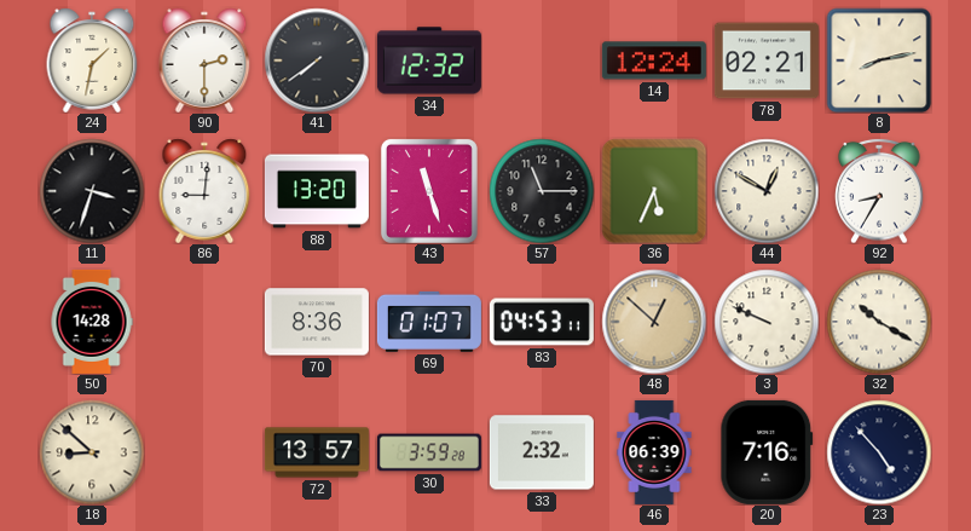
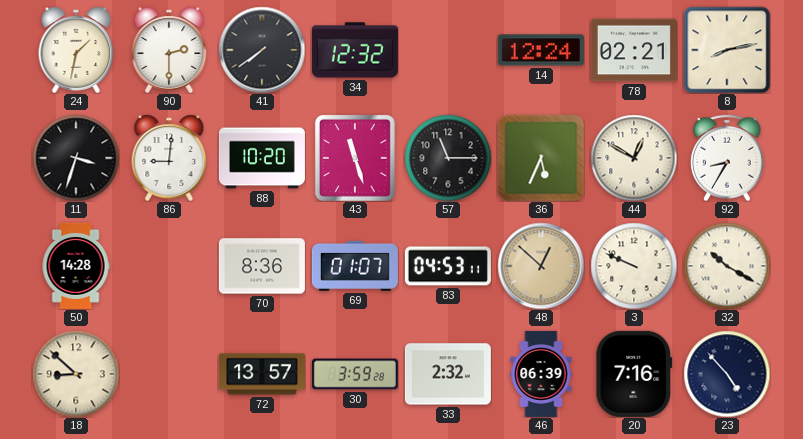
88: 13:20 -> 10:20
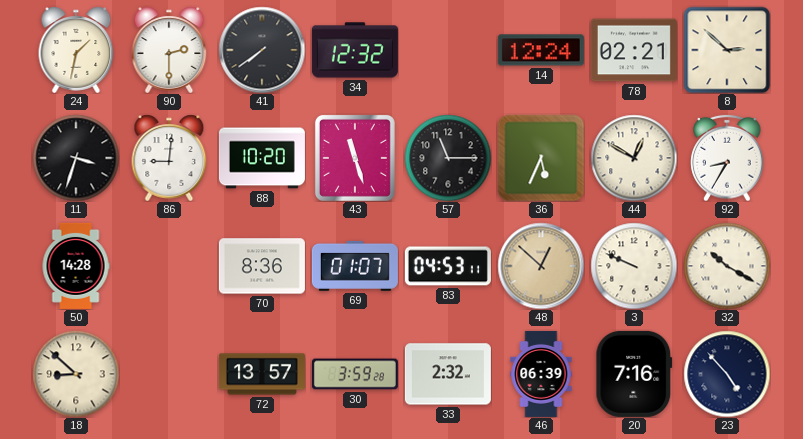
8: 8:13 -> 2:52
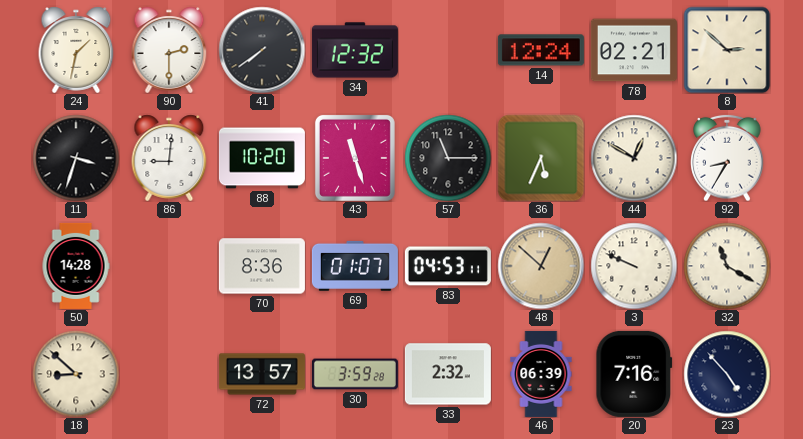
32: 10:20 -> 11:20
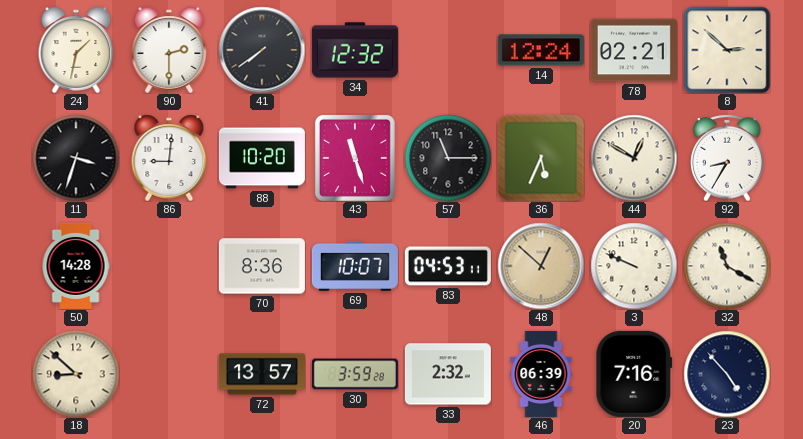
69: 01:07 -> 10:07
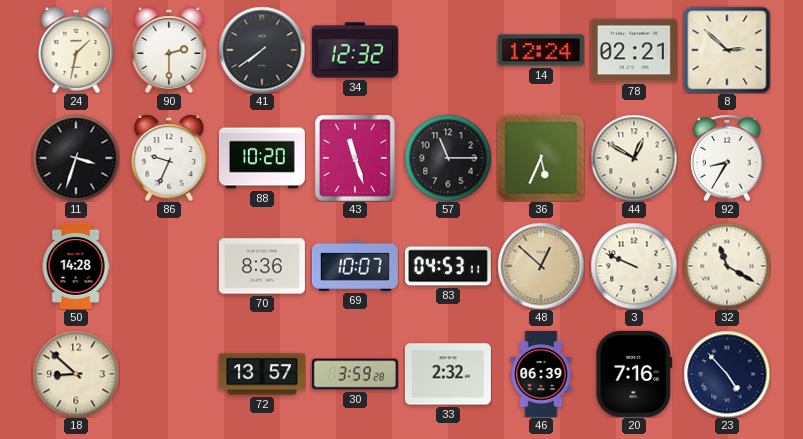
86: 9:01 -> 9:34
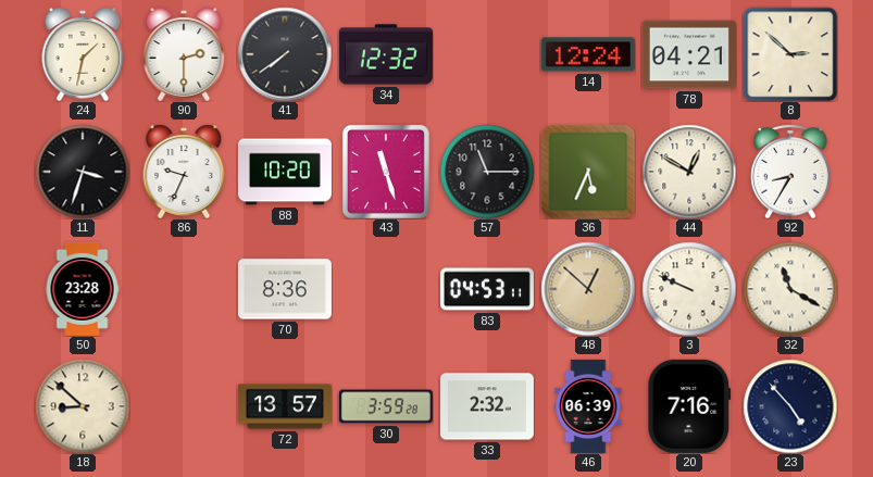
78: 02:21 -> 04:21
50: 14:28 -> 23:28
69: 10:07 -> none
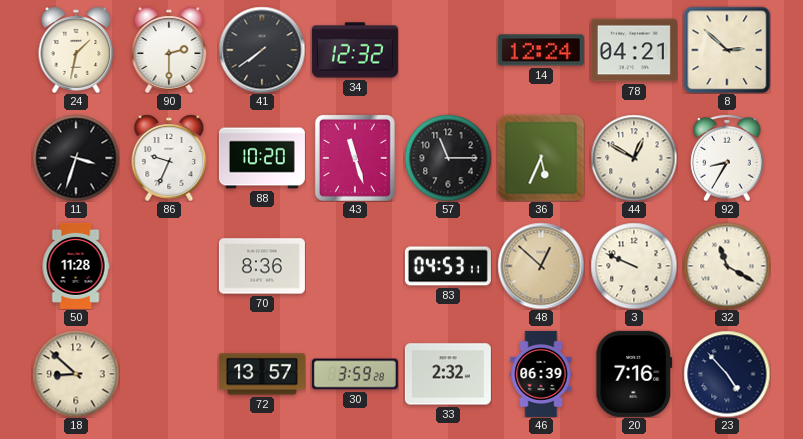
50: 23:28 -> 11:28
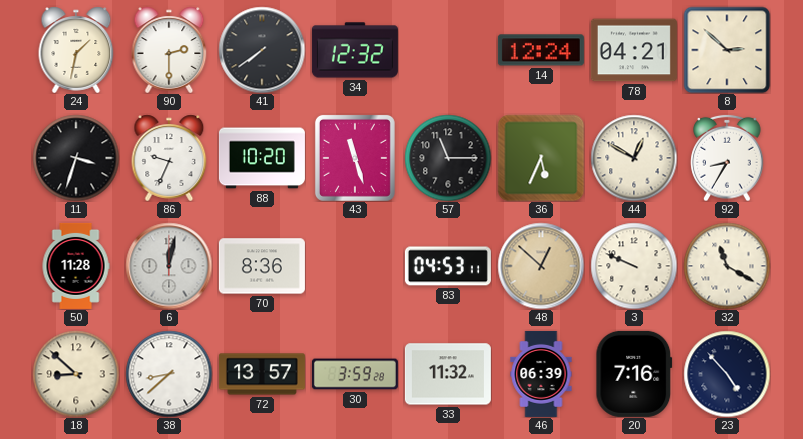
6: none -> 12:02
38: none -> 8:38
33: 2:32 -> 11:32
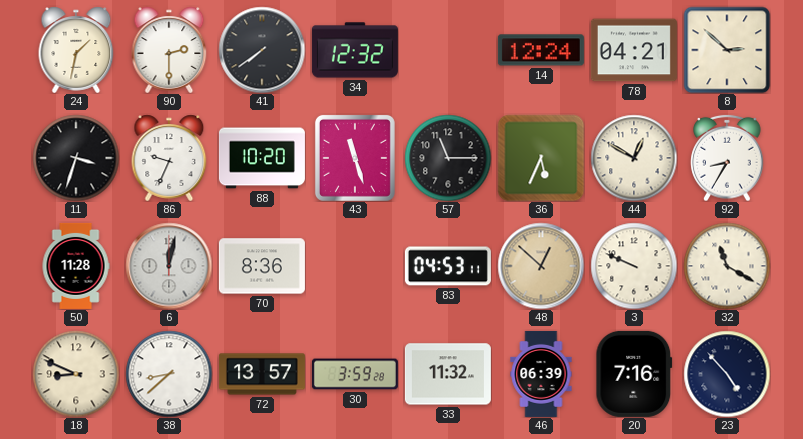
18: 8:52 -> 8:49
